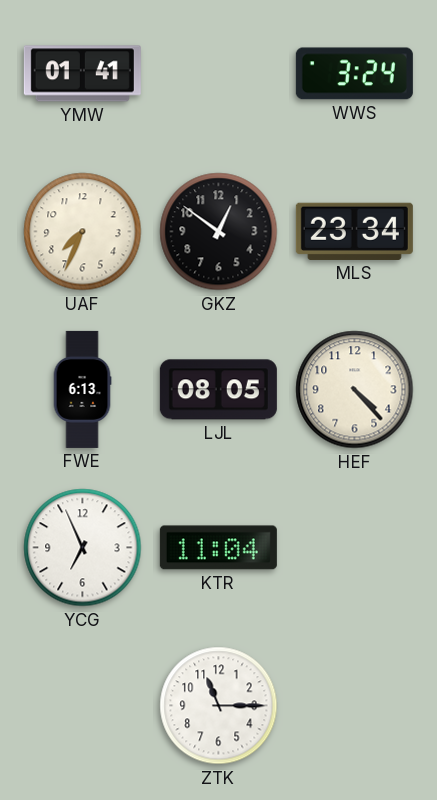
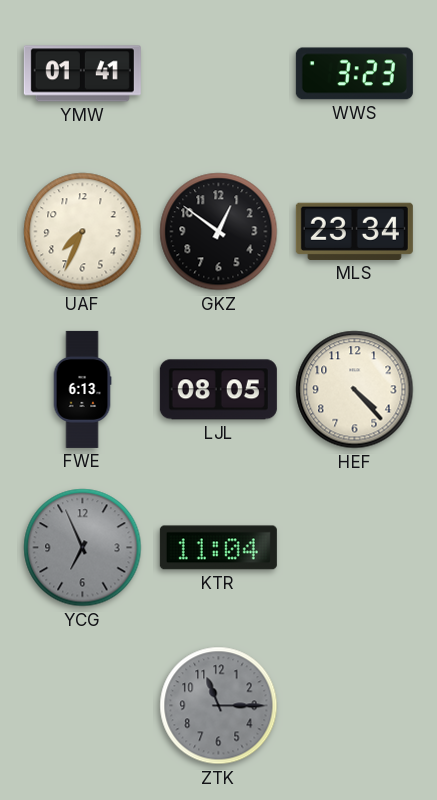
WWS: 3:24 -> 3:23
YCG dial: white -> grey
ZTK dial: white -> grey
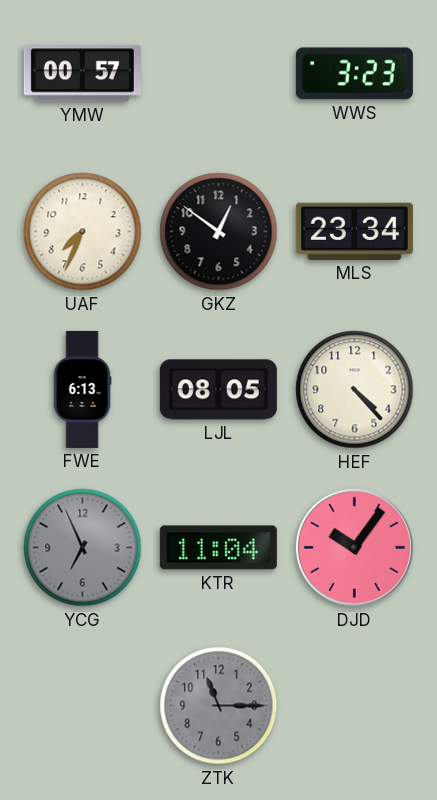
YMW: 01:41 -> 00:57
DJD: none -> 10:06
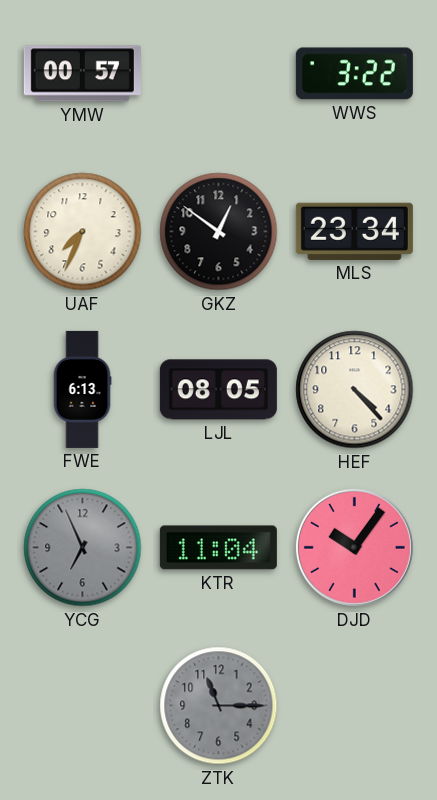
WWS: 3:23 -> 3:22
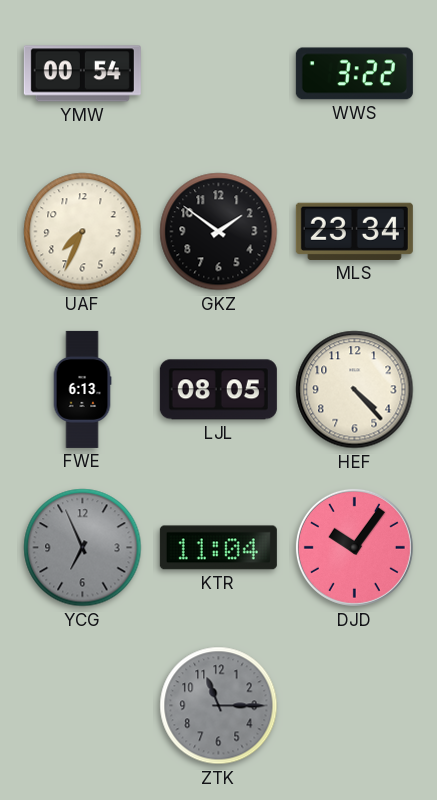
YMW: 00:57 -> 00:54
GKZ: 12:51 -> 1:51
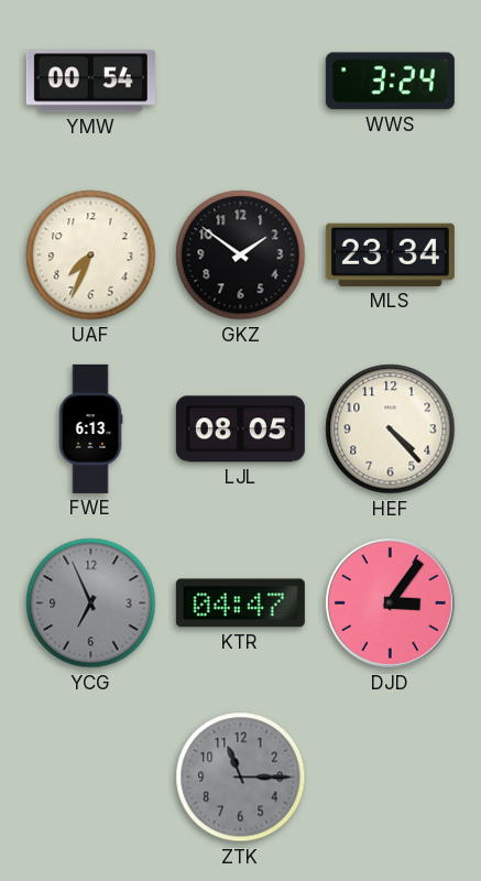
WWS: 3:22 -> 3:24
KTR: 11:04 -> 04:47
DJD: 10:06 -> 3:06
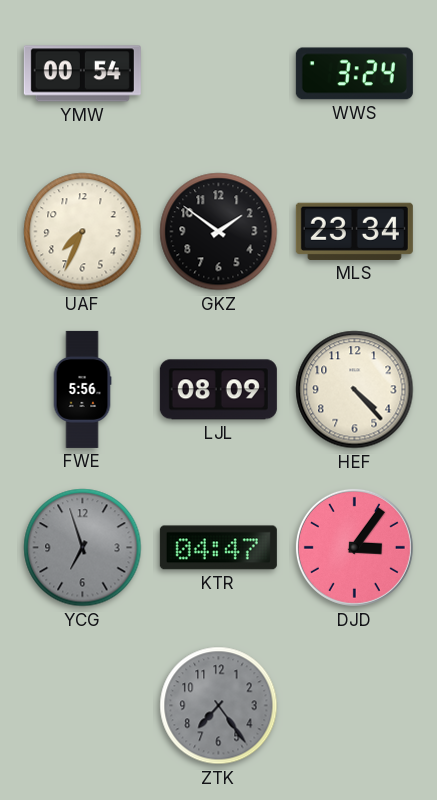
FWE: 6:13 -> 5:56
LJL: 08:05 -> 08:09
YCG: 6:56 -> 6:57
ZTK: 11:15 -> 7:24
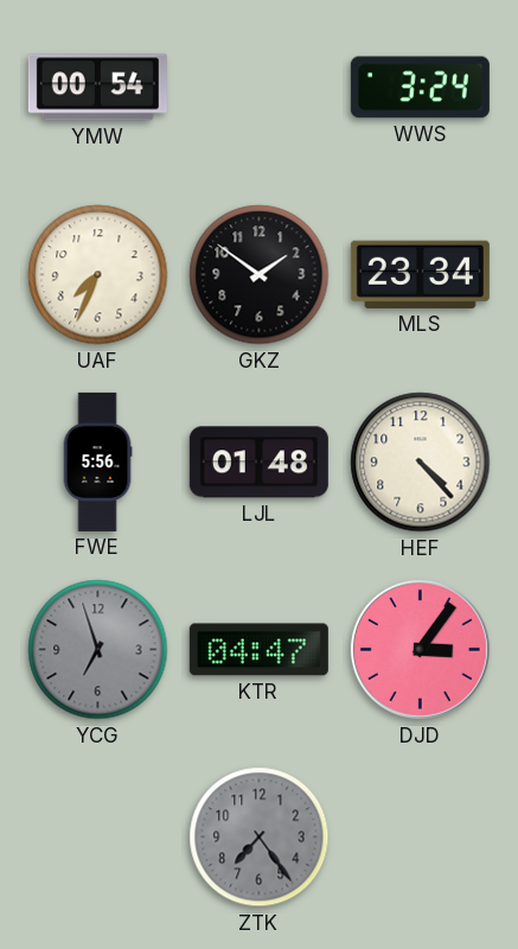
LJL: 08:09 -> 01:48
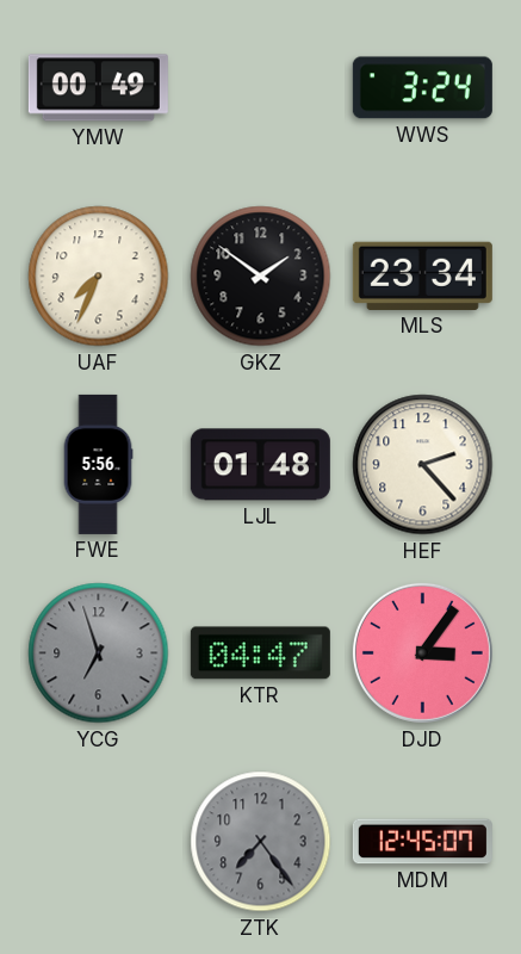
YMW: 00:54 -> 00:49
HEF: 4:23 -> 2:23
MDM: none -> 12:45
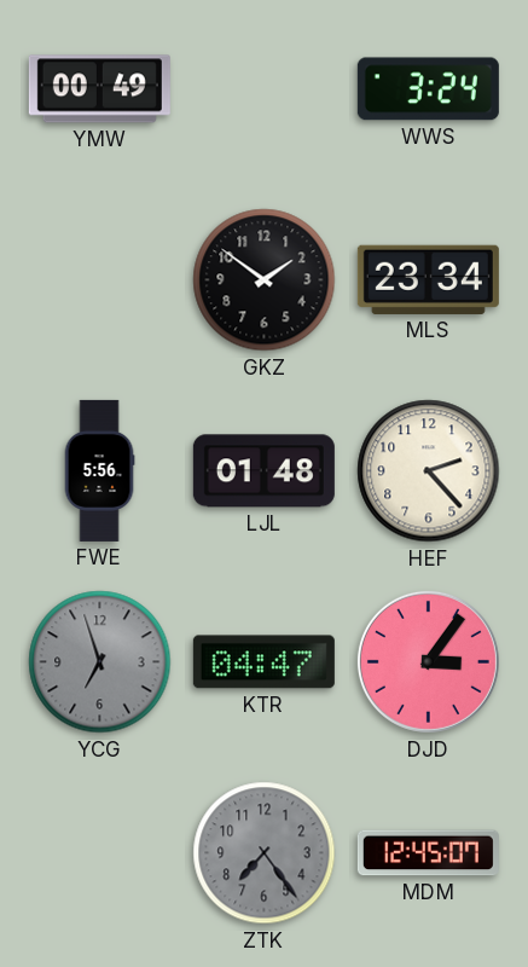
UAF: 7:34 -> none
